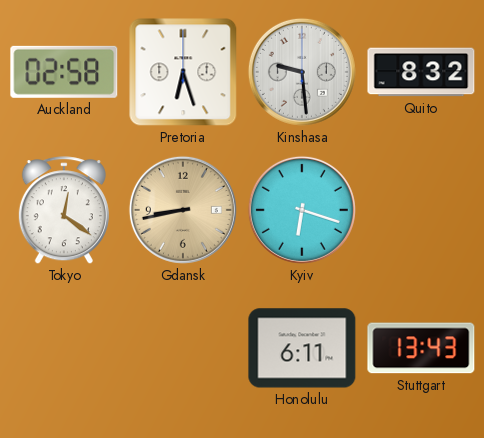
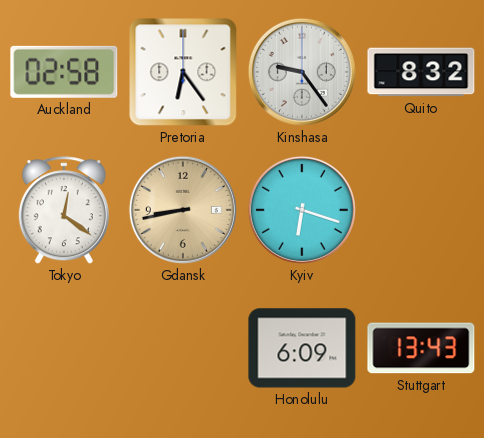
Pretoria: 6:27 -> 6:24
Kinshasa: 9:29 -> 9:24
Honolulu: 6:11 -> 6:09
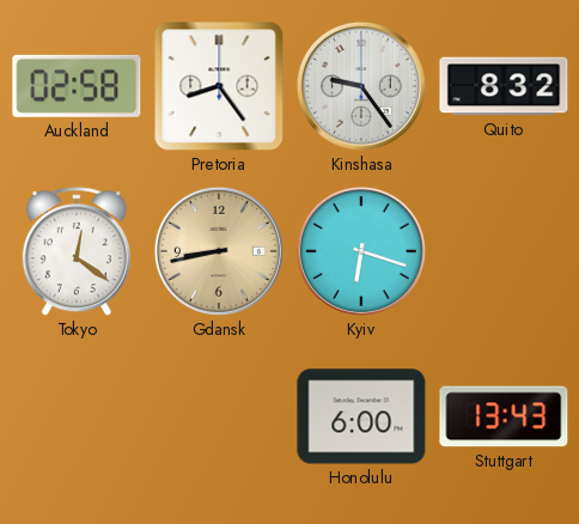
Pretoria: 6:24 -> 8:24
Honolulu: 6:09 -> 6:00
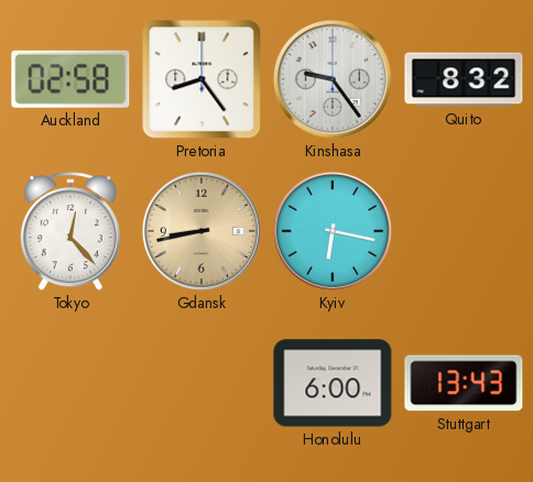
Tokyo: 12:21 -> 12:23
Kyiv: 6:18 -> 6:17
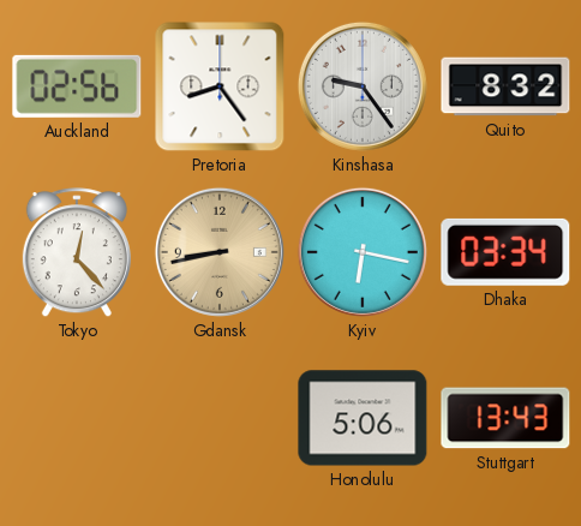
Auckland: 02:58 -> 02:56
Dhaka: none -> 03:34
Honolulu: 6:00 -> 5:06
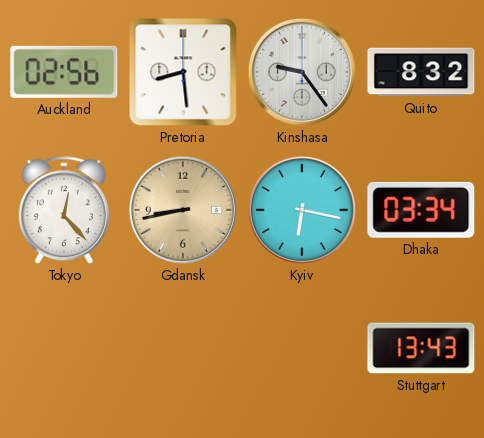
Pretoria: 8:24 -> 8:29
Honolulu: 5:06 -> none
